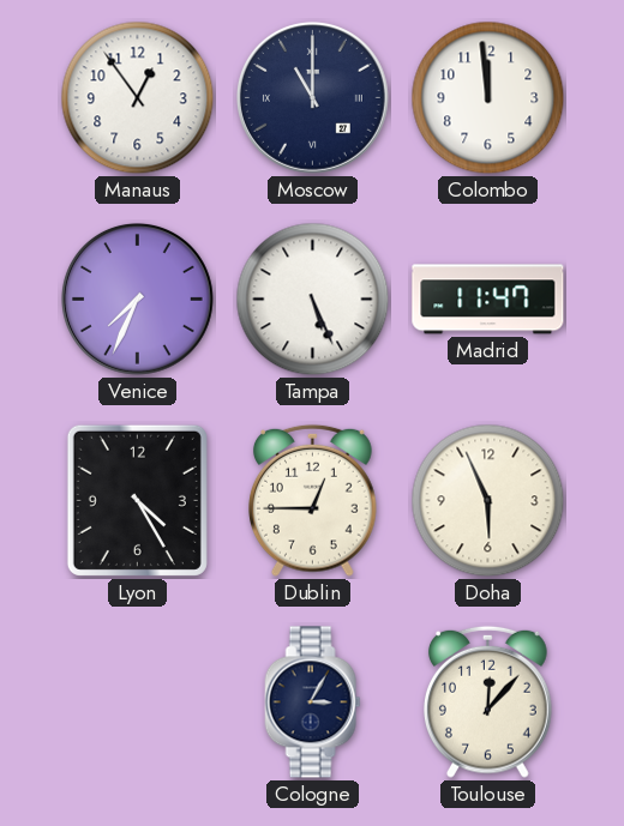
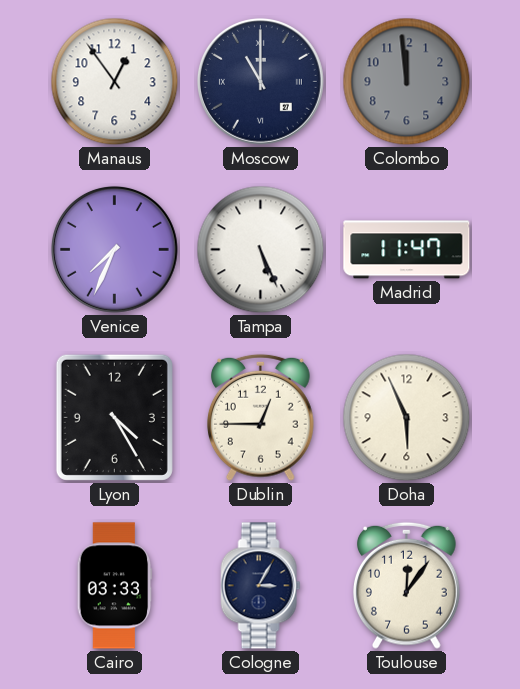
Colombo dial: white -> grey
Cairo: none -> 03:33
Toulouse: 12:07 -> 12:06
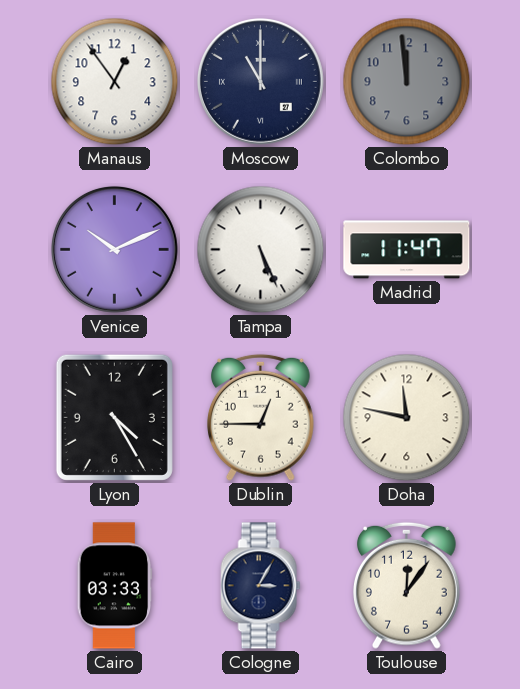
Venice: 7:34 -> 10:11
Doha: 5:56 -> 11:47
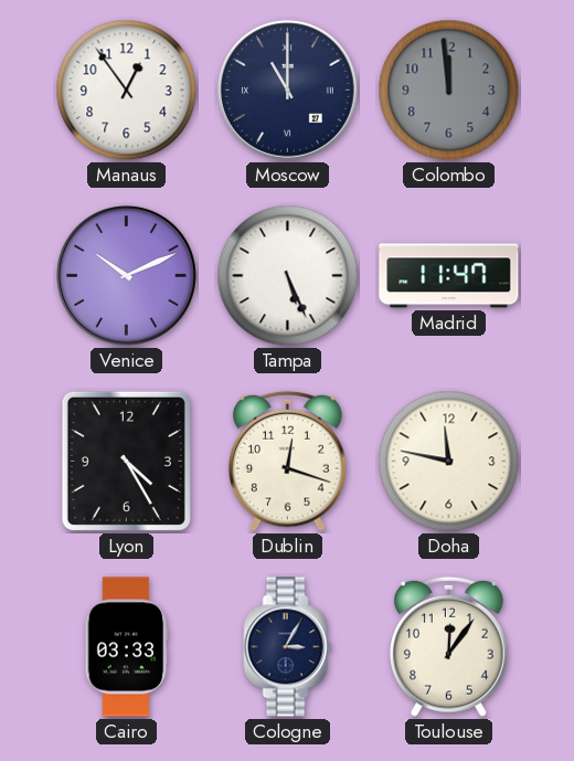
Dublin: 12:45 -> 12:18
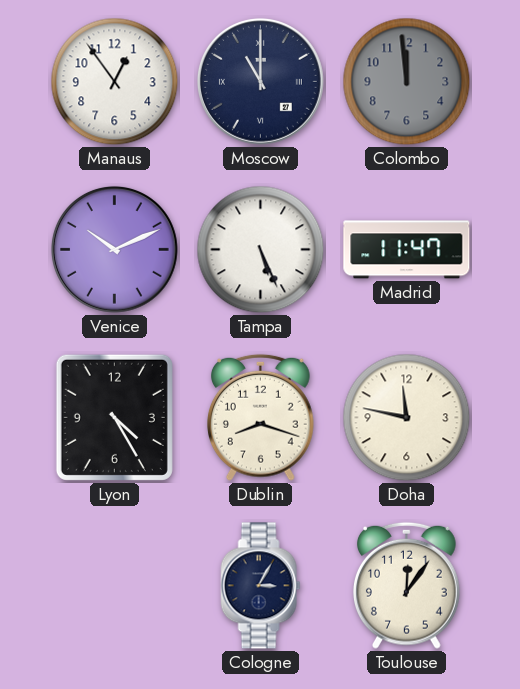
Dublin: 12:18 -> 8:18
Cairo: 03:33 -> none
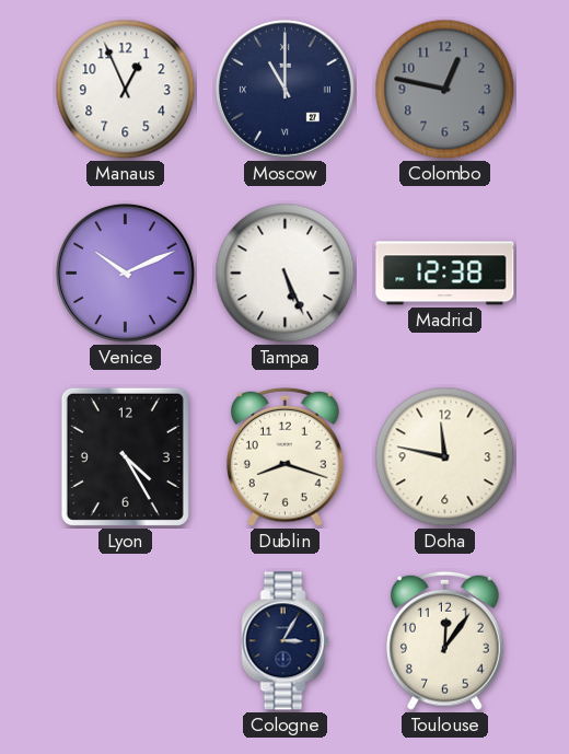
Manaus: 12:54 -> 12:56
Colombo: 11:59 -> 12:47
Madrid: 11:47 -> 12:38
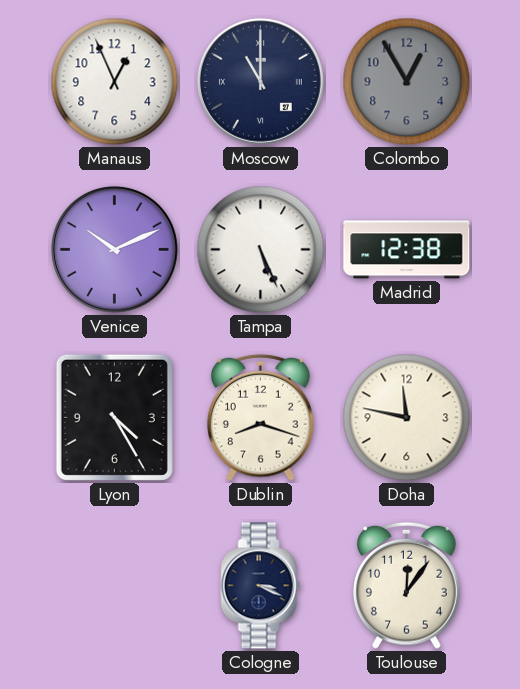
Colombo: 12:47 -> 12:55
Cologne: 3:05 -> 3:19
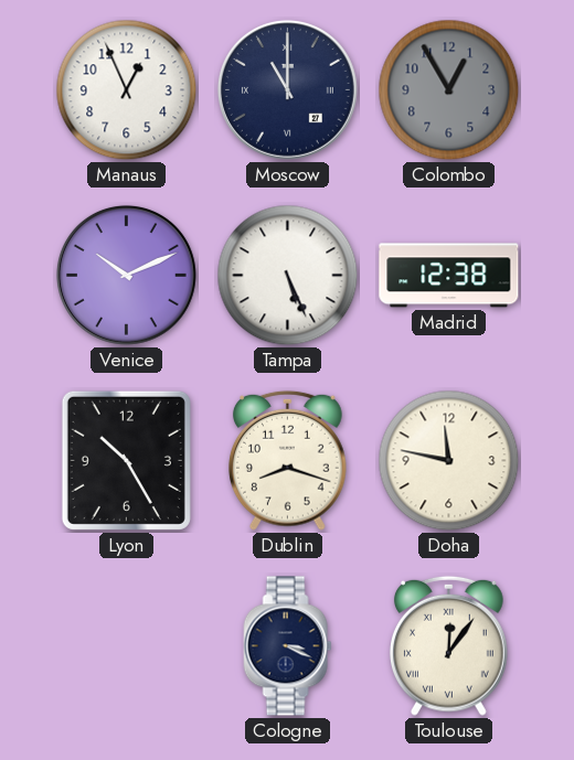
Lyon: 4:25 -> 10:25
Toulouse numerals: Arabic -> Roman
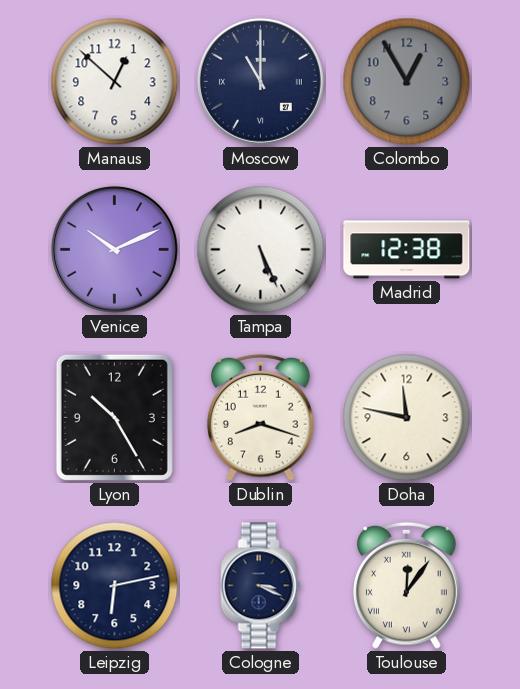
Manaus: 12:56 -> 12:52
Leipzig: none -> 6:13
